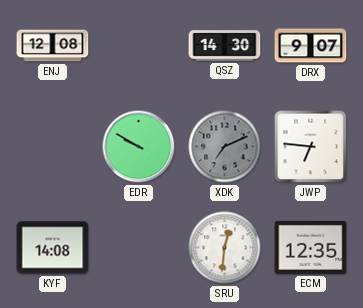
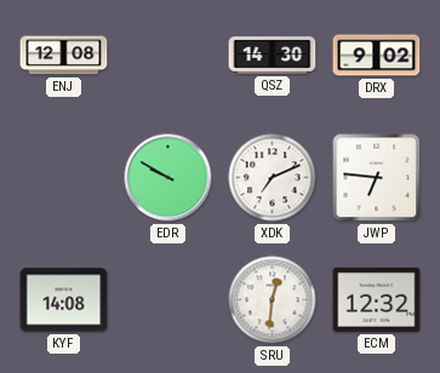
DRX: 9:07 -> 9:02
XDK dial: grey -> white
ECM: 12:35 -> 12:32
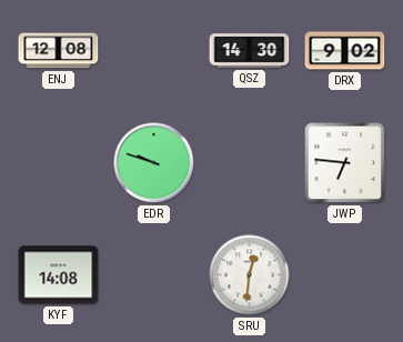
EDR: 9:50 -> 9:48
XDK: 7:11 -> none
ECM: 12:32 -> none
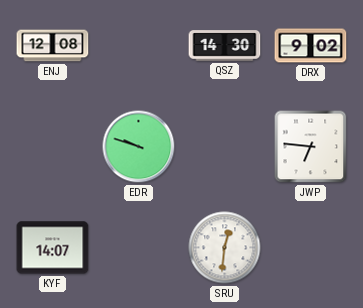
KYF: 14:08 -> 14:07
